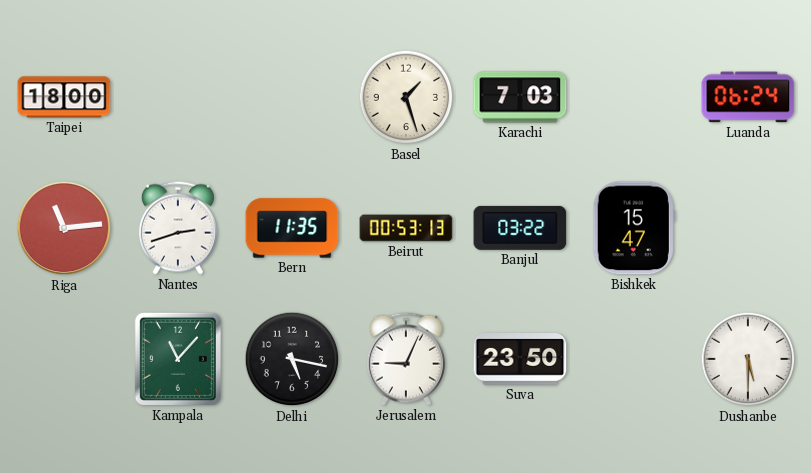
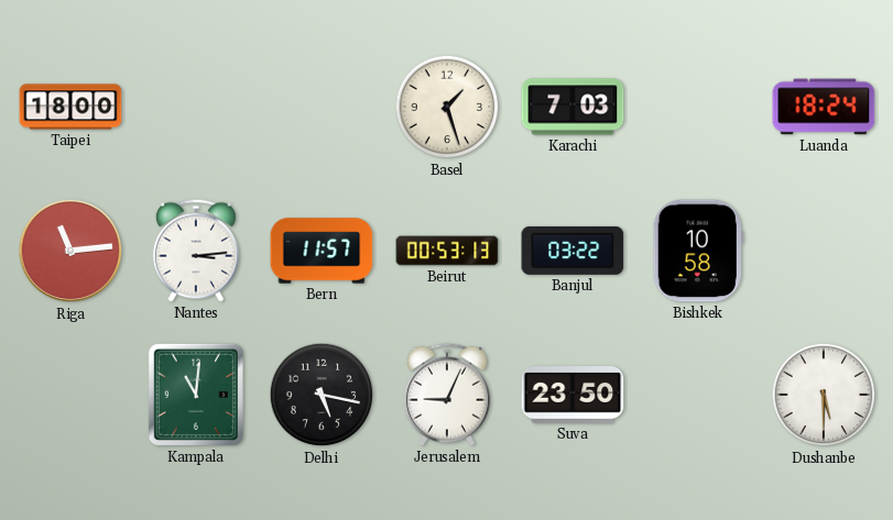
Luanda: 06:24 -> 18:24
Nantes: 2:42 -> 3:14
Bern: 11:35 -> 11:57
Bishkek: 15:47 -> 10:58
Kampala: 11:07 -> 11:01
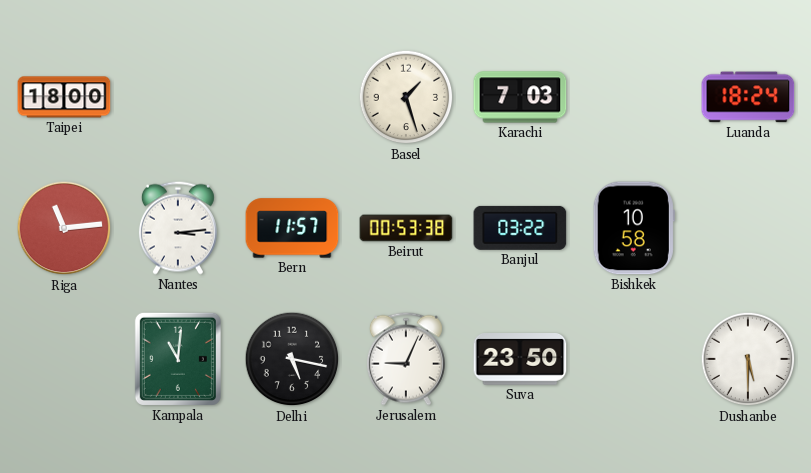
Beirut: 00:53:13 -> 00:53:38
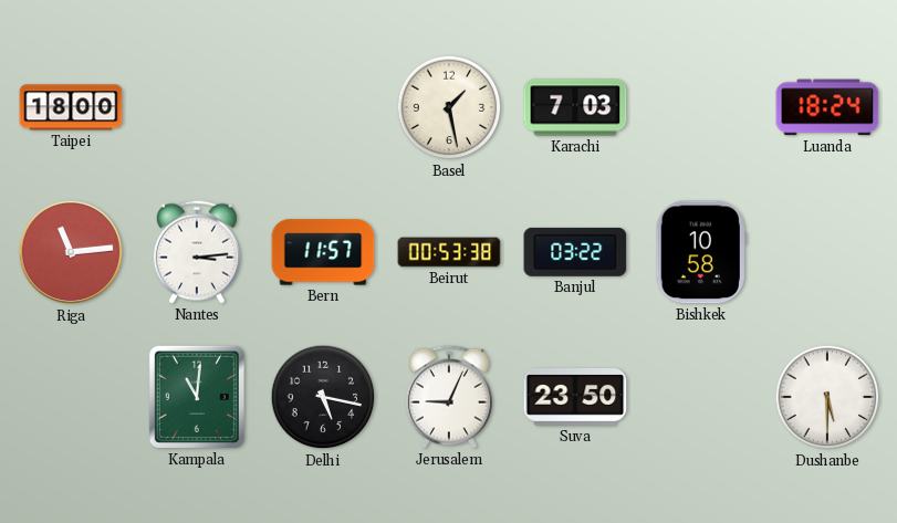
Basel: 1:27 -> 1:28
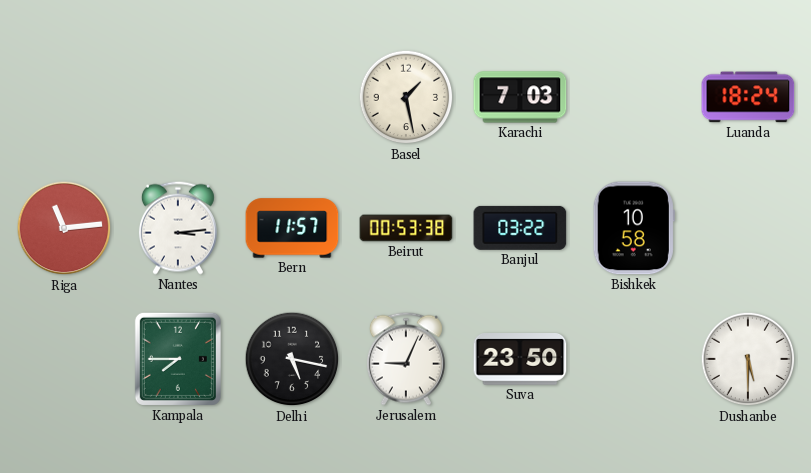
Taipei: 18:00 -> none
Kampala: 11:01 -> 7:45
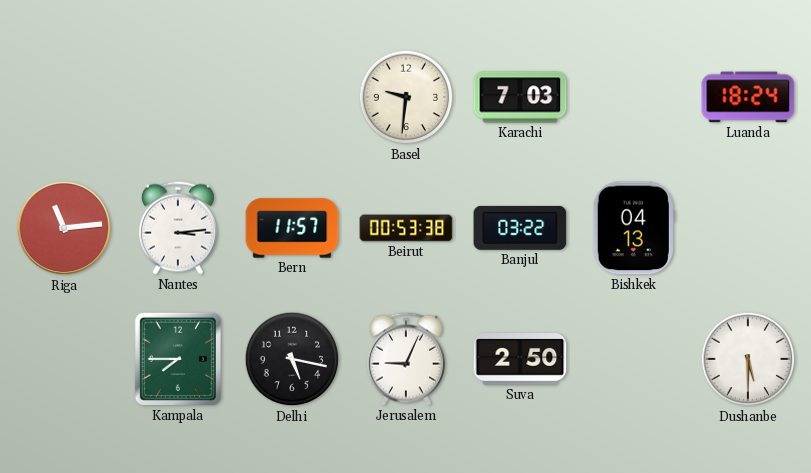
Basel: 1:28 -> 9:31
Bishkek: 10:58 -> 04:13
Suva: 23:50 -> 2:50
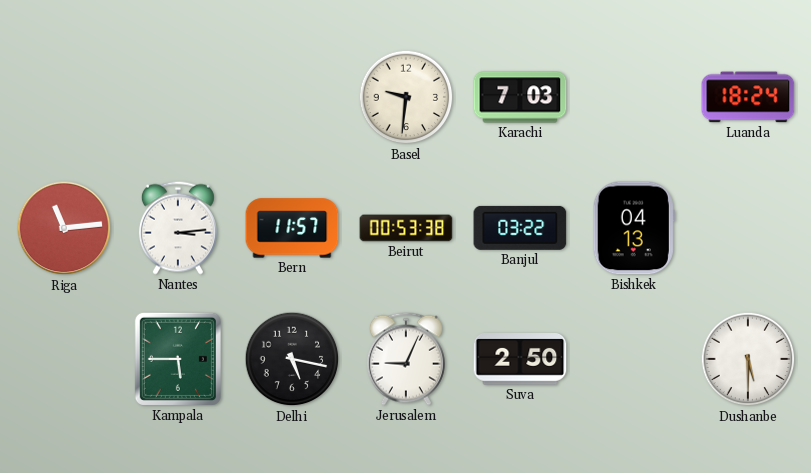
Kampala: 7:45 -> 5:45
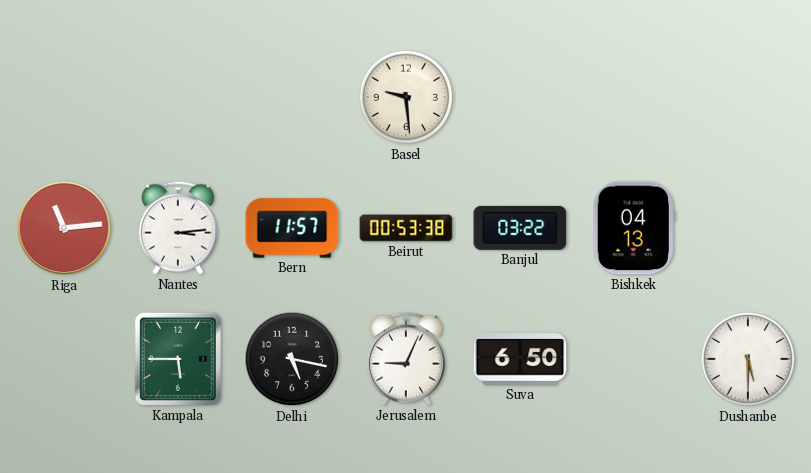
Basel: 9:31 -> 9:29
Karachi: 7:03 -> none
Luanda: 18:24 -> none
Suva: 2:50 -> 6:50
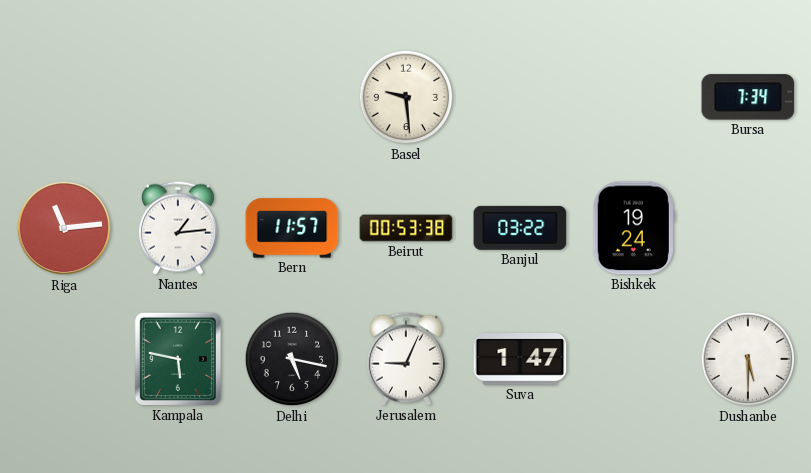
Bursa: none -> 7:34
Nantes: 3:14 -> 1:14
Bishkek: 04:13 -> 19:24
Kampala: 5:45 -> 5:47
Suva: 6:50 -> 1:47
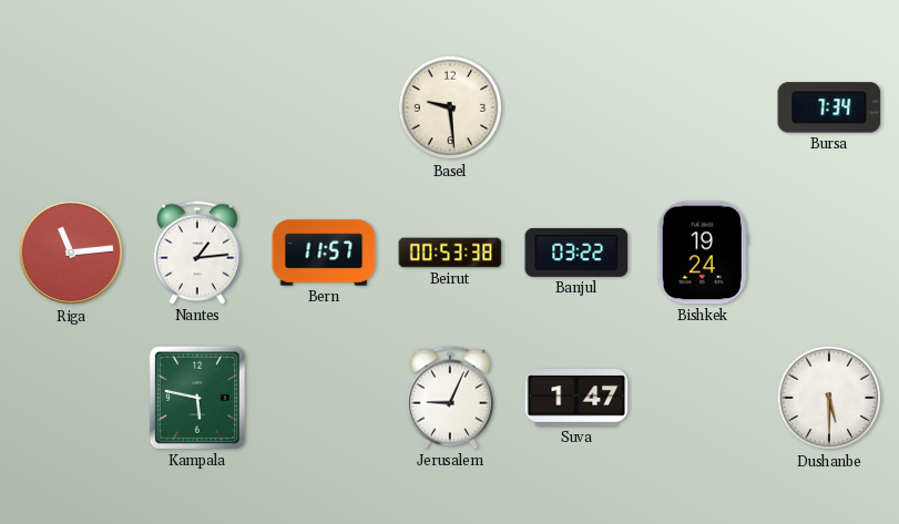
Delhi: 5:17 -> none
